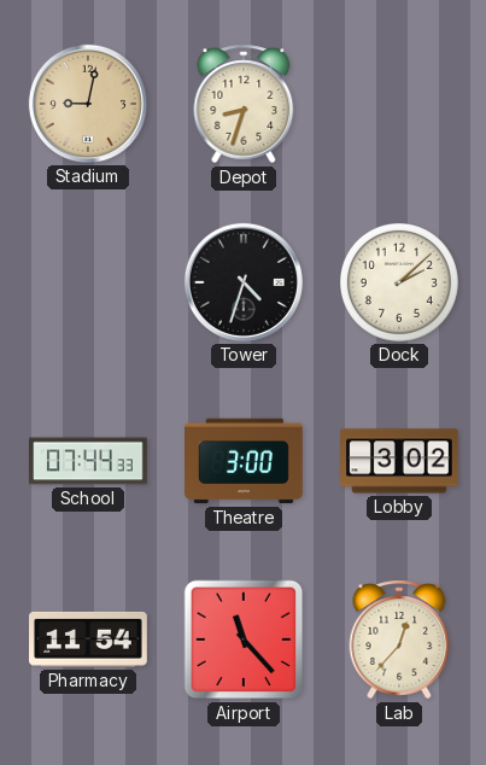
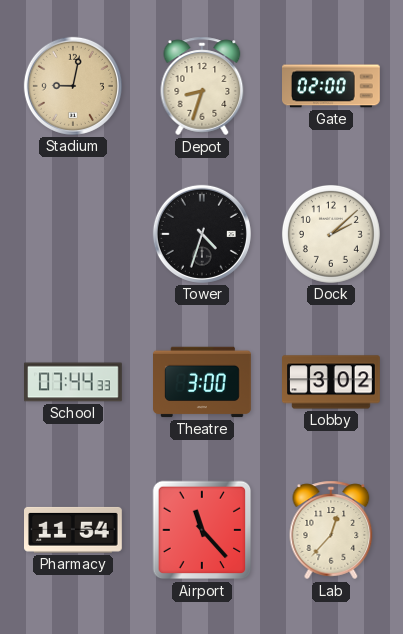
Gate: none -> 02:00
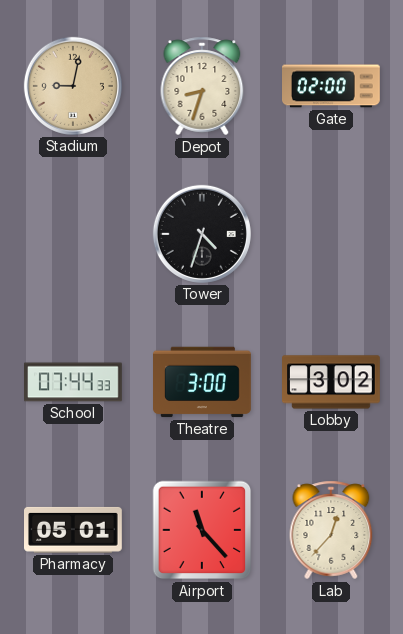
Dock: 2:08 -> none
Pharmacy: 11:54 -> 05:01
